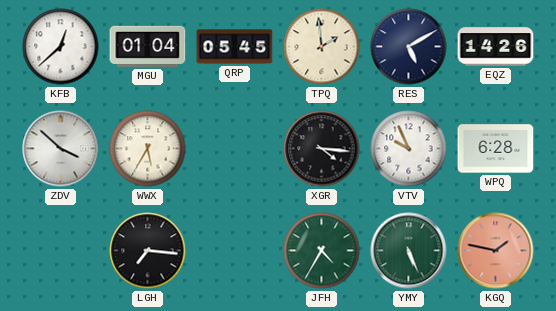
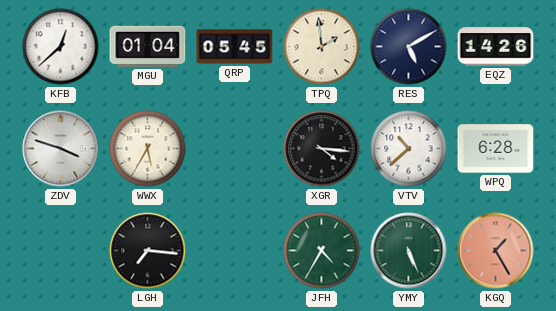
ZDV: 3:52 -> 3:48
VTV: 9:56 -> 10:38
KGQ: 1:47 -> 1:25
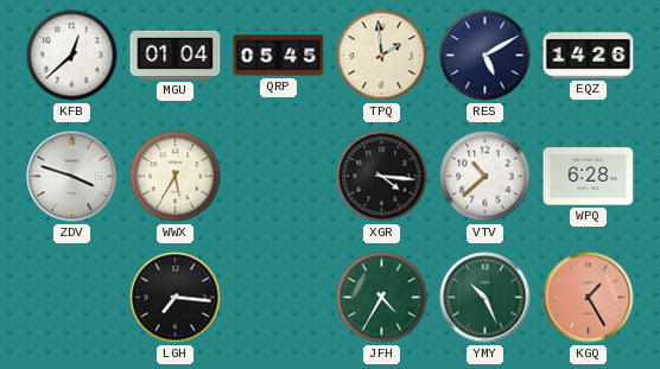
YMY: 5:26 -> 10:26
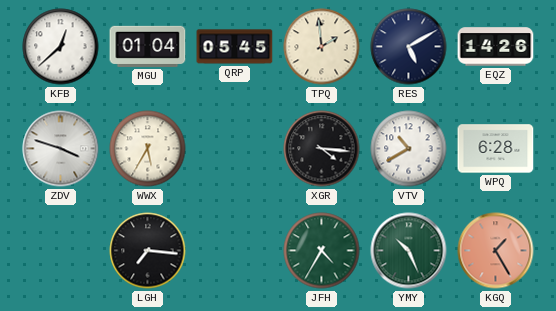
VTV: 10:38 -> 10:40
